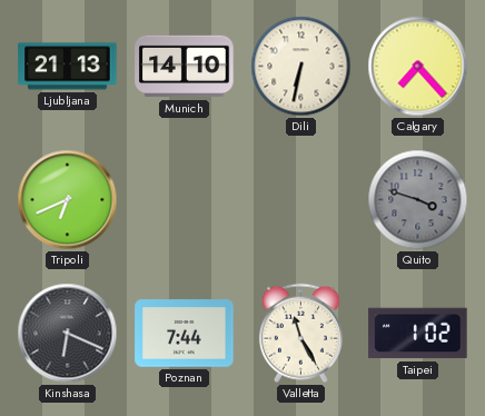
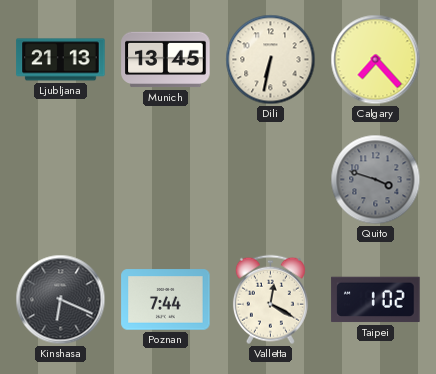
Munich: 14:10 -> 13:45
Tripoli: 6:41 -> none
Valletta: 11:25 -> 12:20
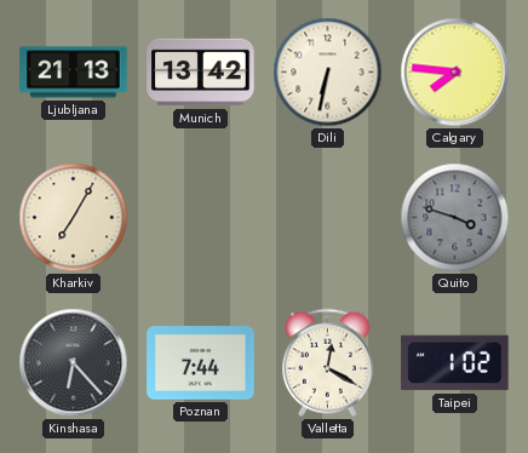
Munich: 13:45 -> 13:42
Calgary: 7:23 -> 7:46
Kharkiv: none -> 7:05
Kinshasa: 6:19 -> 6:23
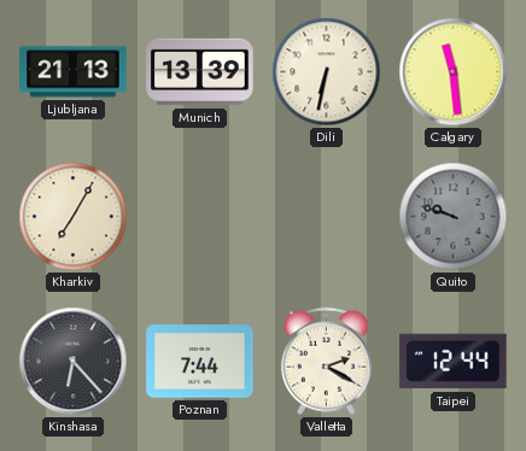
Munich: 13:42 -> 13:39
Calgary: 7:46 -> 11:29
Quito: 3:48 -> 9:48
Valletta: 12:20 -> 2:20
Taipei: 1:02 -> 12:44
